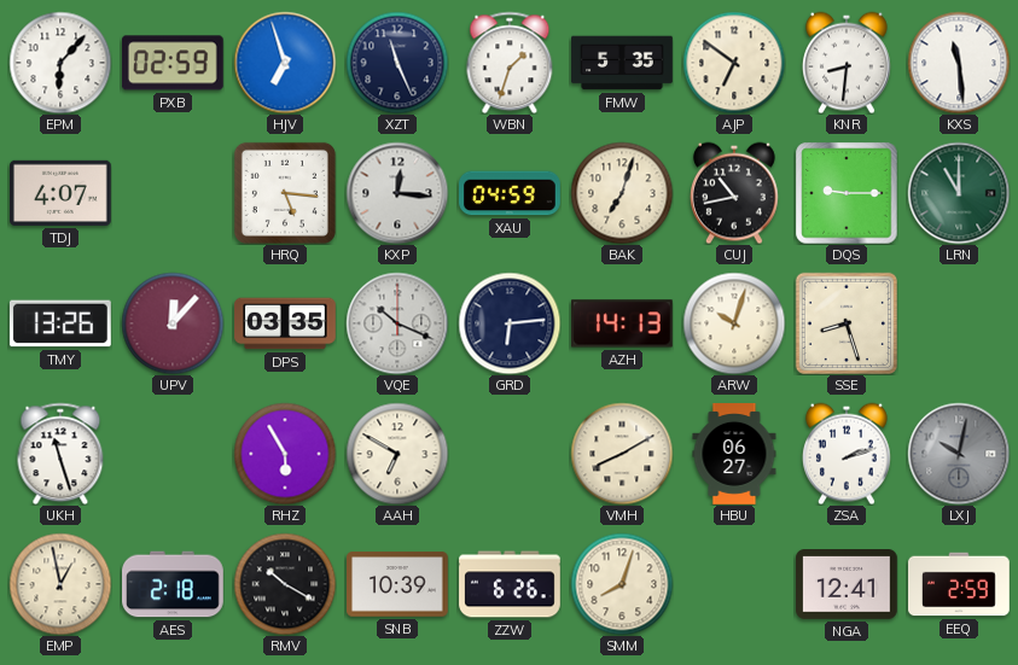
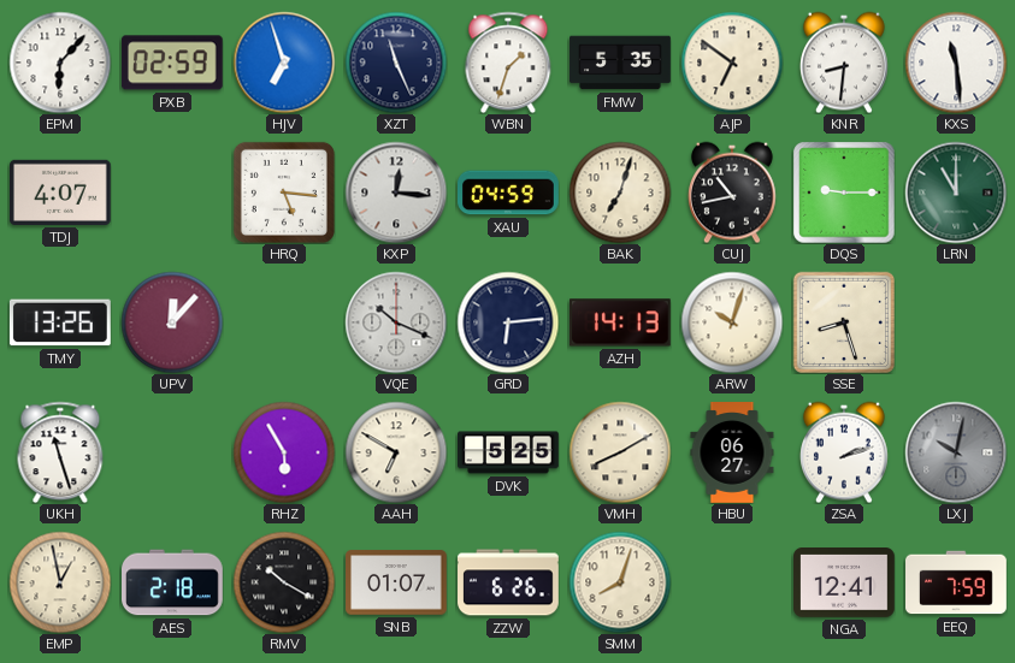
DPS: 03:35 -> none
DVK: none -> 5:25
SNB: 10:39 -> 01:07
EEQ: 2:59 -> 7:59
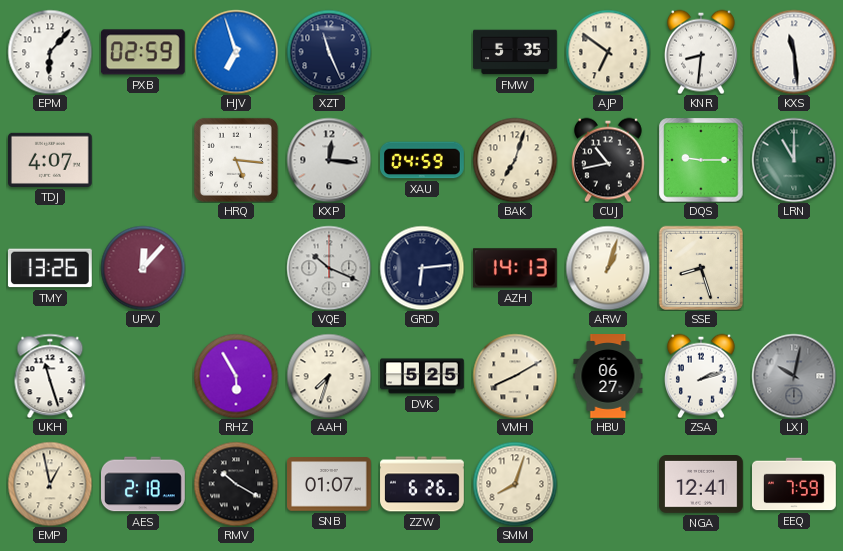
WBN: 1:33 -> none
ARW: 10:03 -> 1:03
AAH: 6:50 -> 7:33
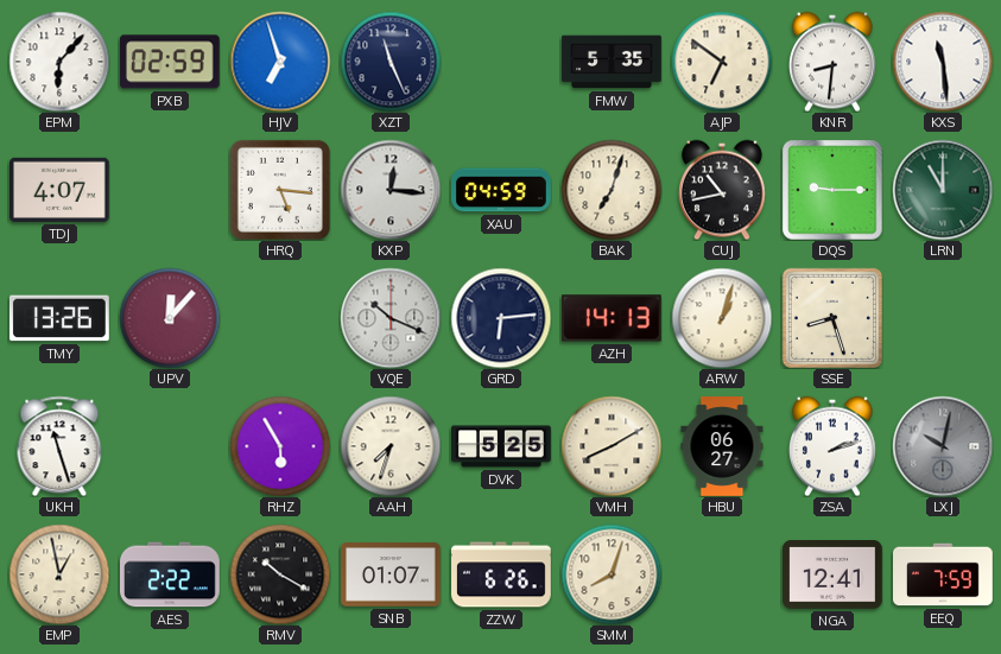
AES: 2:18 -> 2:22
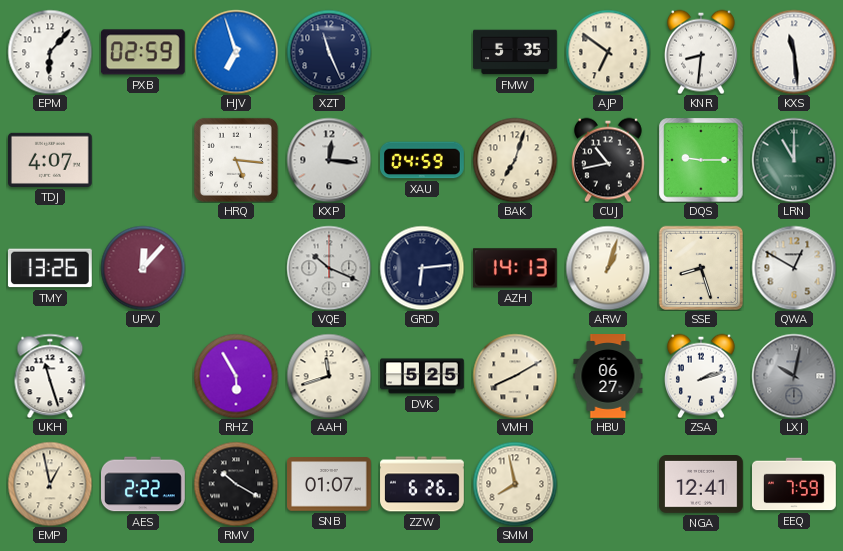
QWA: none -> 12:50
AAH: 7:33 -> 11:42
SMM: 8:03 -> 7:58
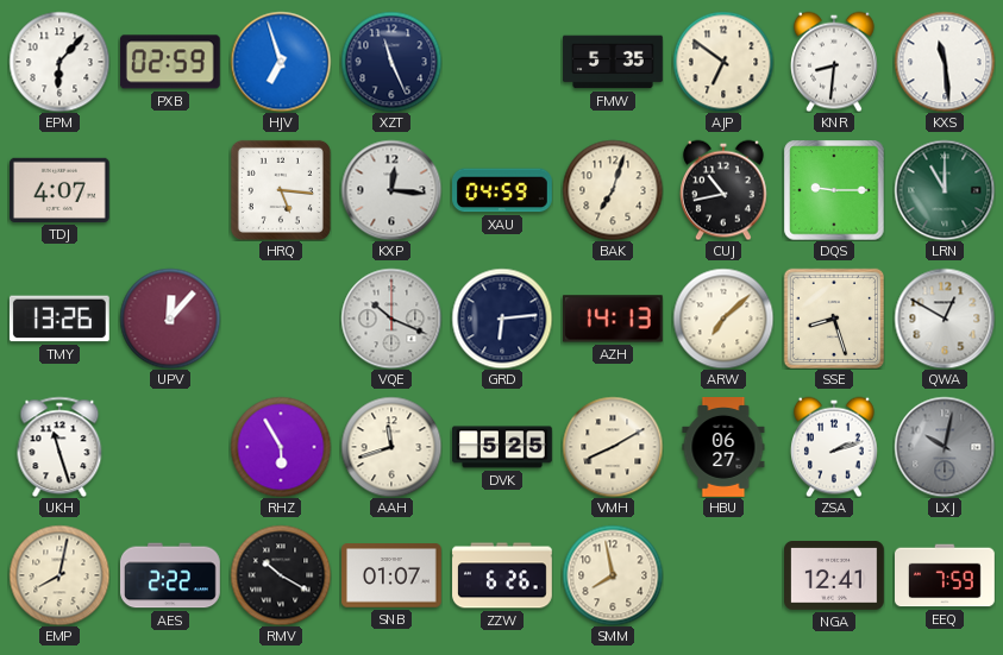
ARW: 1:03 -> 7:08
EMP: 12:58 -> 8:02
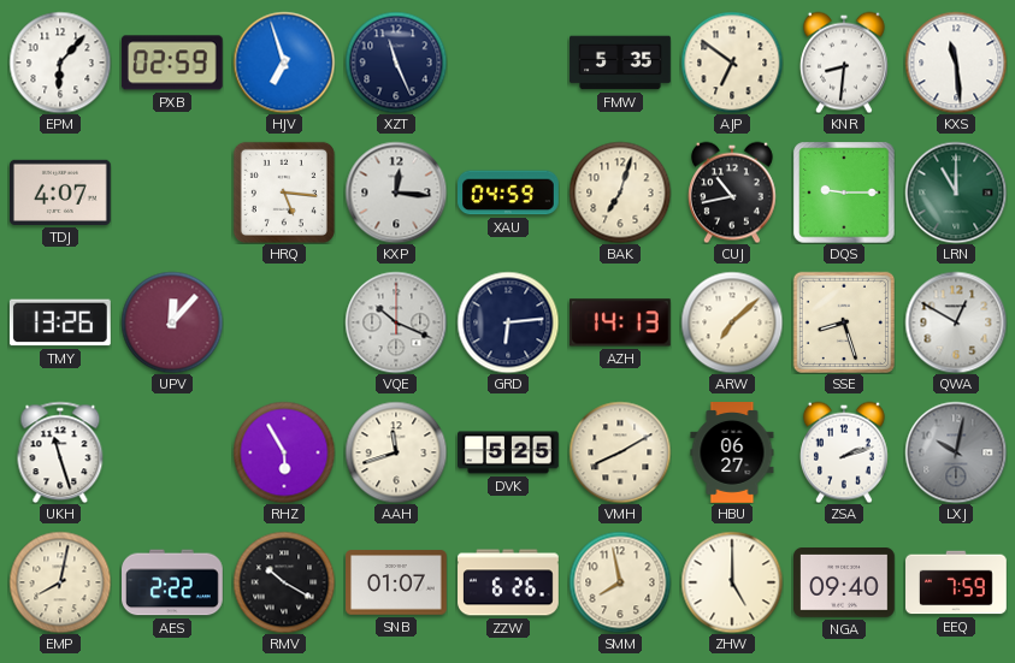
ZHW: none -> 5:00
NGA: 12:41 -> 09:40
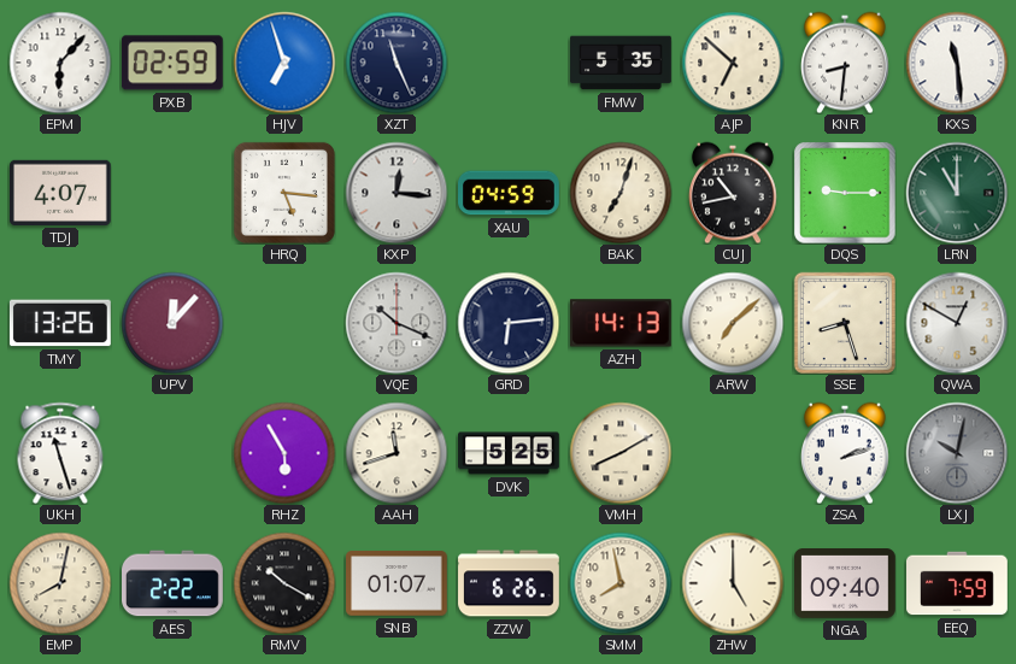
AJP: 6:51 -> 6:52
HBU: 06:27 -> none
